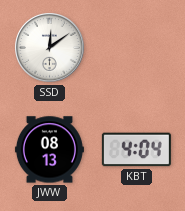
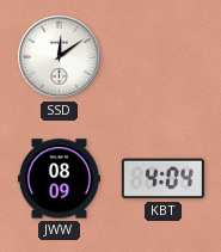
JWW: 08:13 -> 08:09
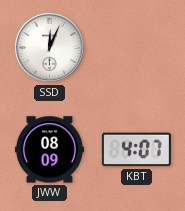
SSD: 12:09 -> 12:04
KBT: 4:04 -> 4:07
